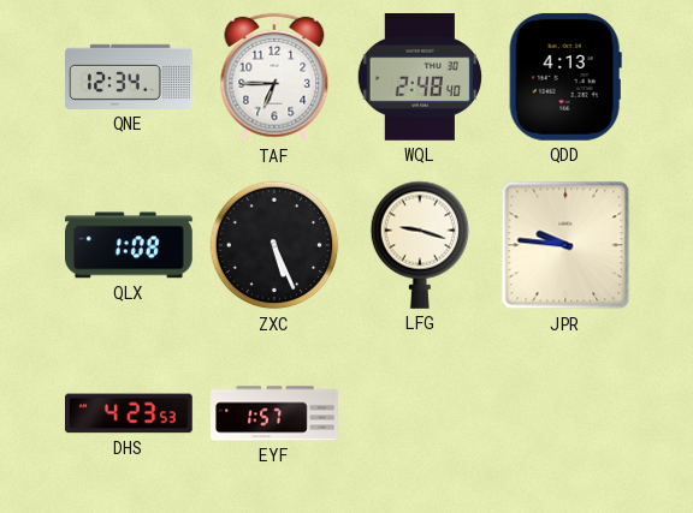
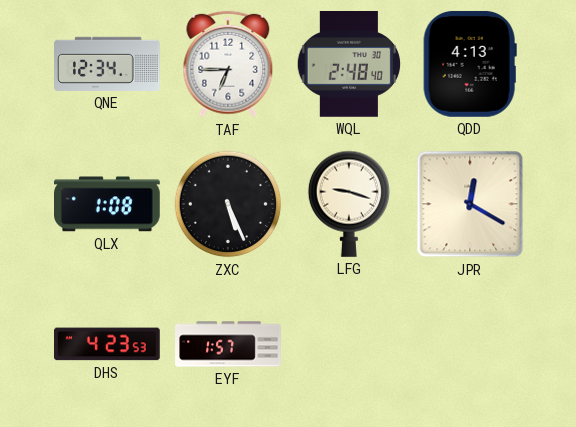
JPR: 9:46 -> 12:20
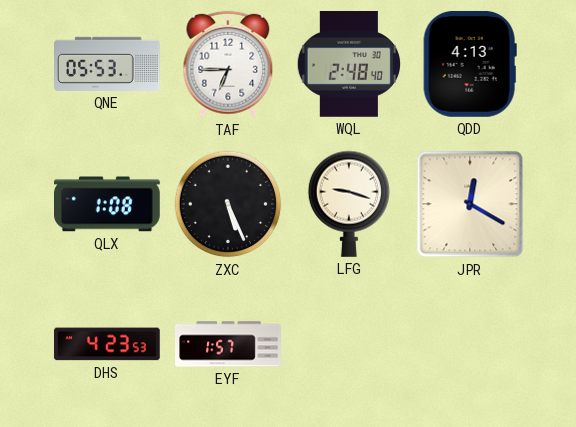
QNE: 12:34 -> 05:53
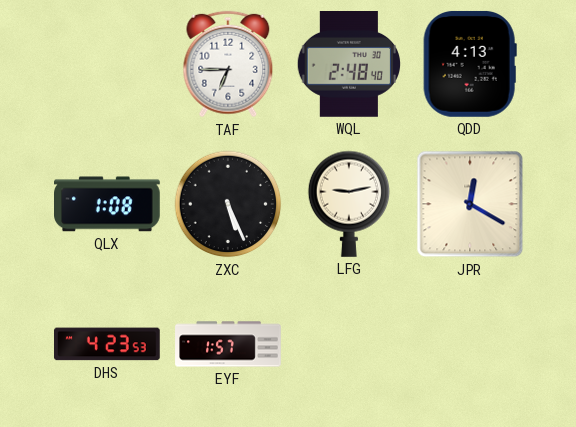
QNE: 05:53 -> none
LFG: 9:18 -> 9:13
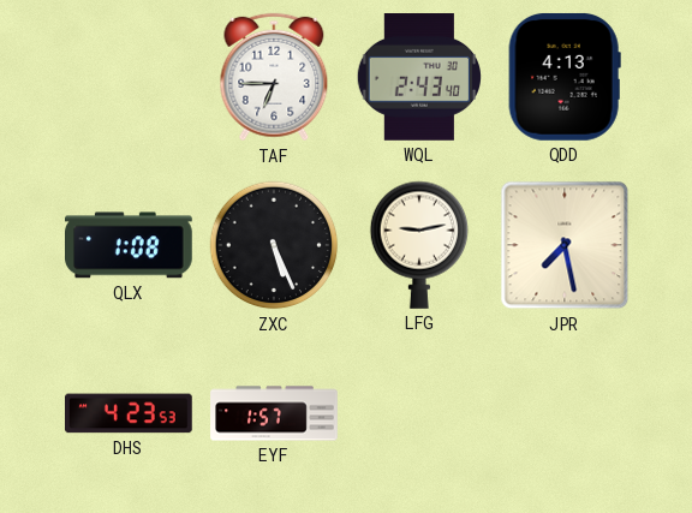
WQL: 2:48 -> 2:43
JPR: 12:20 -> 7:28
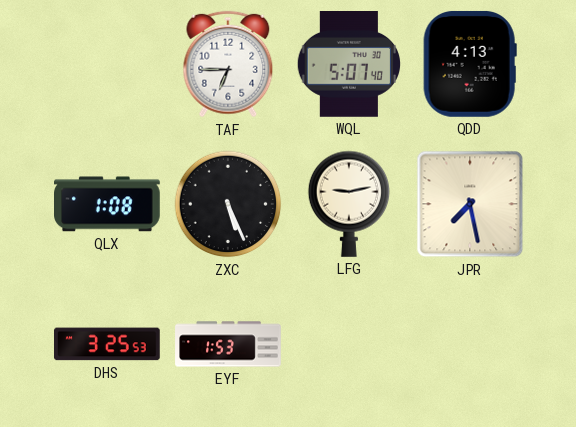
WQL: 2:43 -> 5:07
DHS: 4:23 -> 3:25
EYF: 1:57 -> 1:53
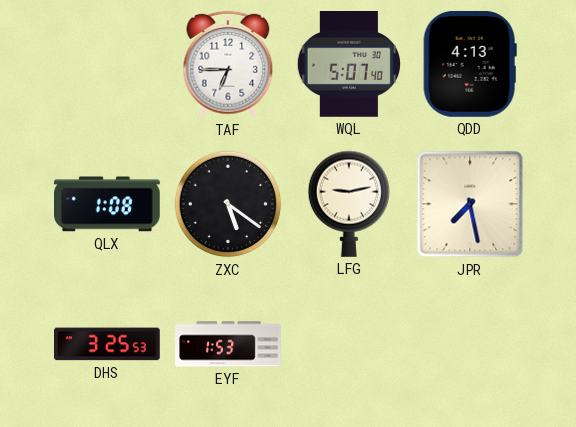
ZXC: 5:26 -> 5:21
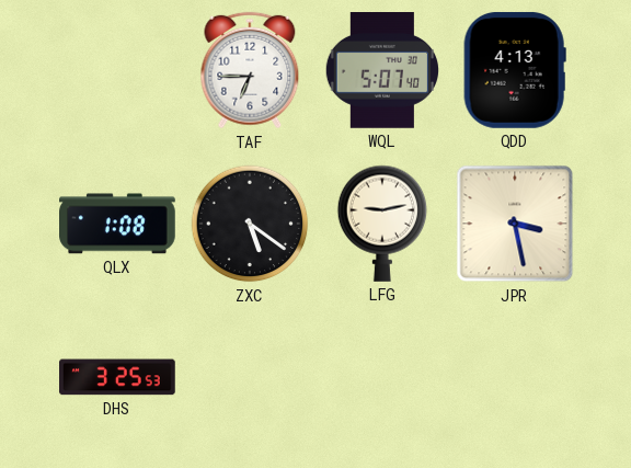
JPR: 7:28 -> 3:28
EYF: 1:53 -> none
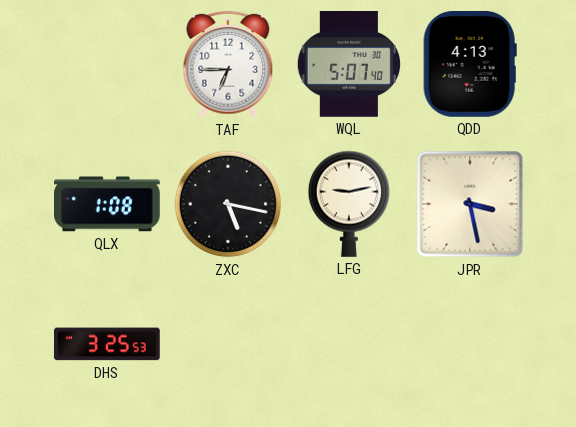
ZXC: 5:21 -> 5:17
